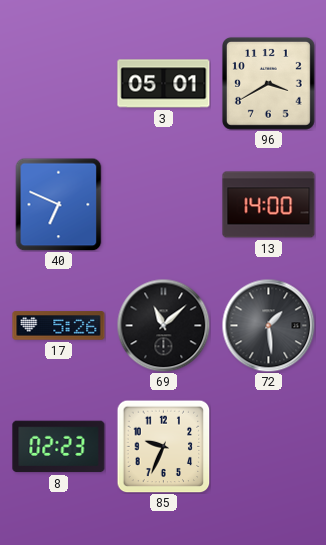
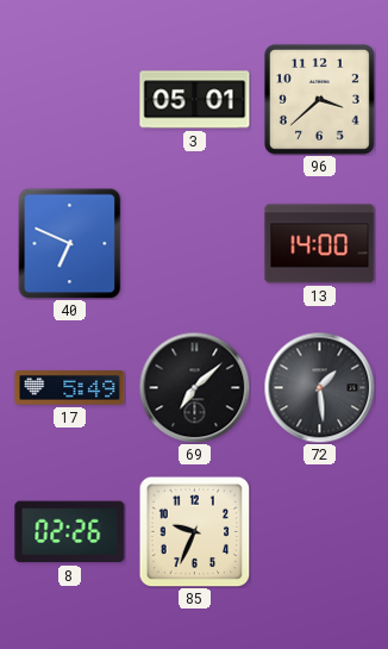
96: 3:40 -> 3:38
17: 5:26 -> 5:49
69: 11:08 -> 7:08
8: 02:23 -> 02:26
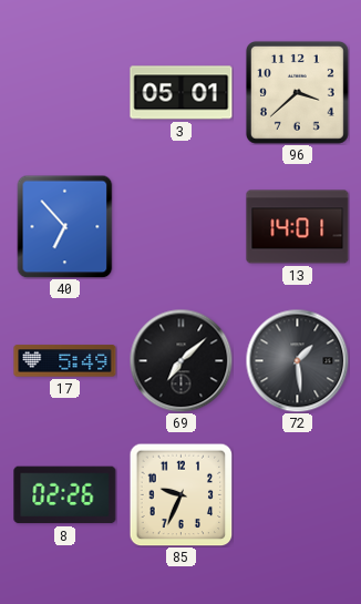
40: 6:49 -> 6:53
13: 14:00 -> 14:01
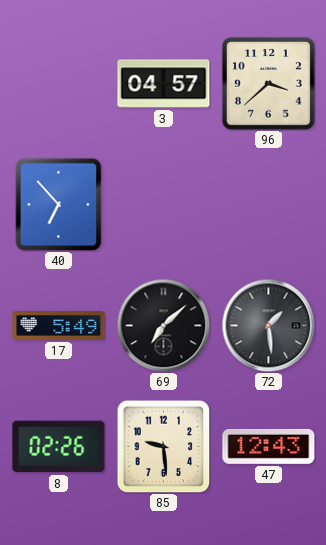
3: 05:01 -> 04:57
13: 14:01 -> none
85: 9:34 -> 9:29
47: none -> 12:43
